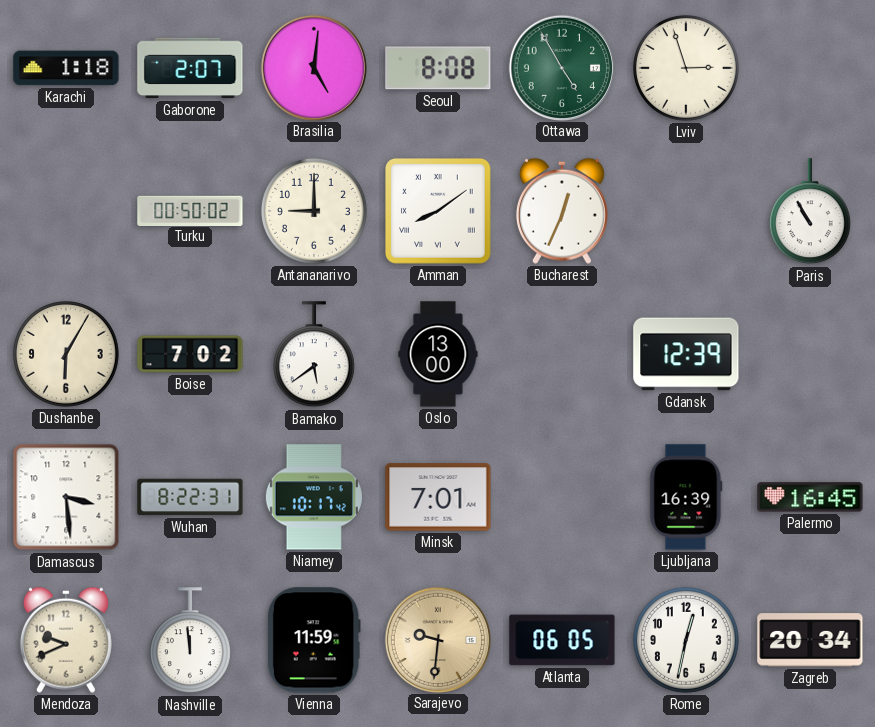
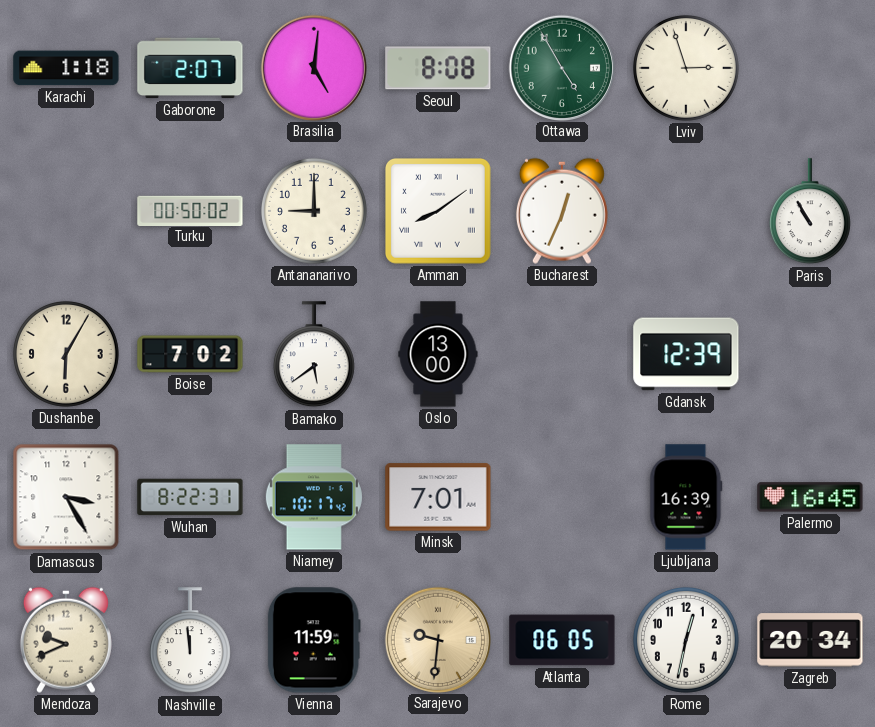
Damascus: 3:29 -> 3:25
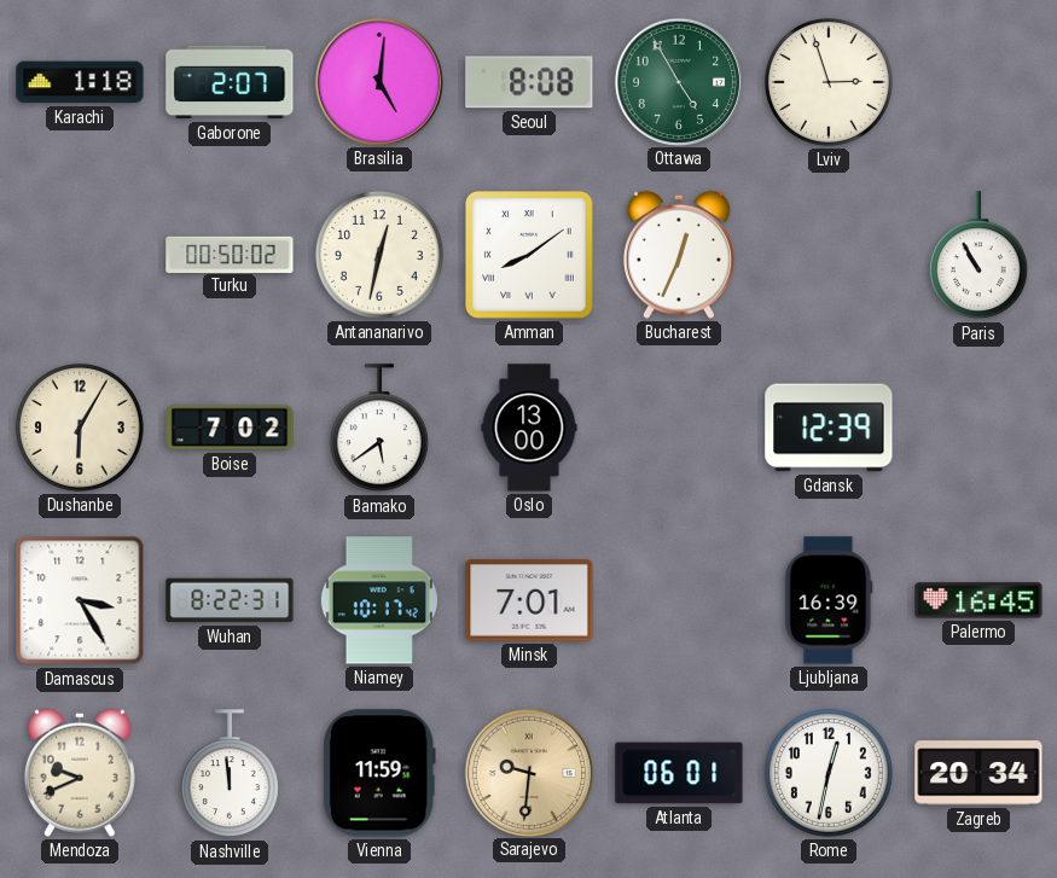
Antananarivo: 9:00 -> 12:32
Atlanta: 06:05 -> 06:01
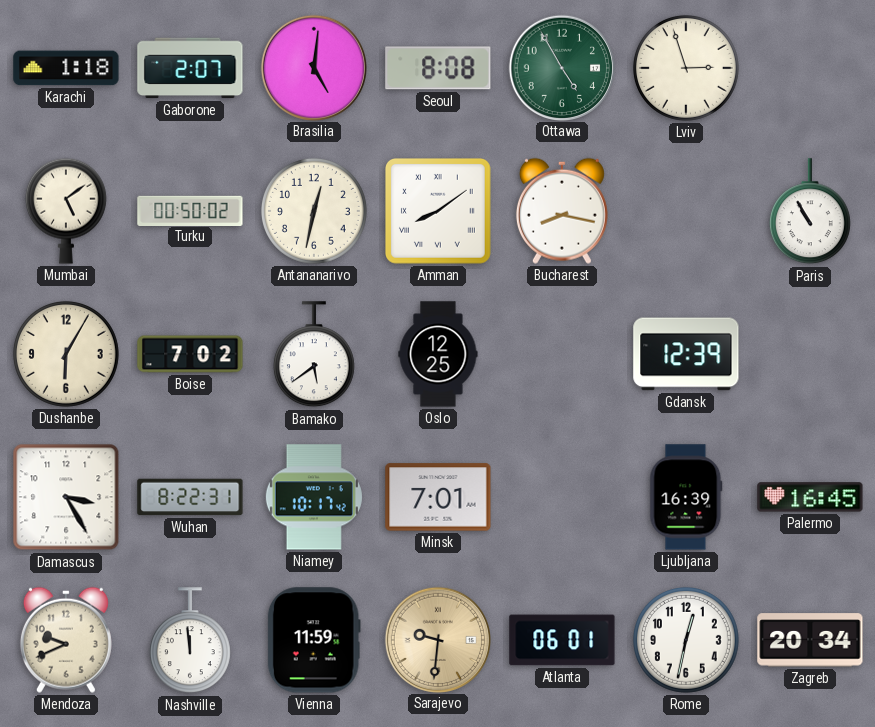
Mumbai: none -> 5:09
Bucharest: 12:34 -> 8:17
Oslo: 13:00 -> 12:25
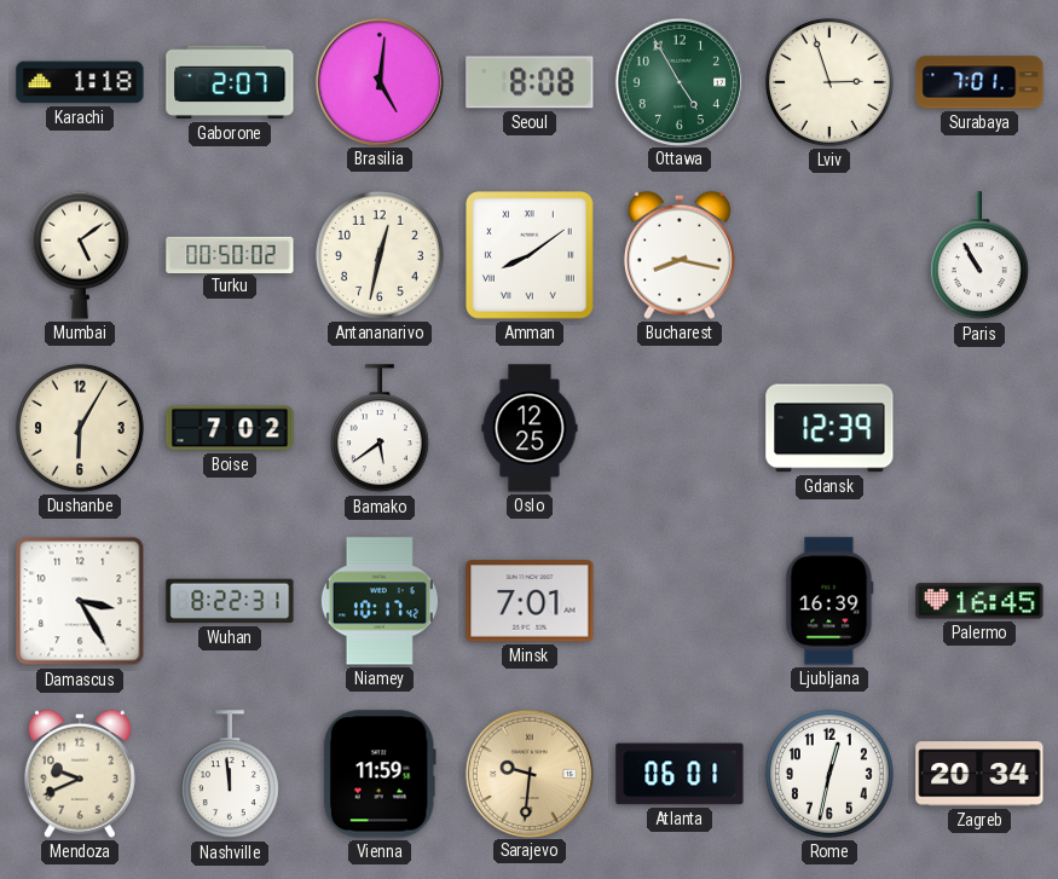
Surabaya: none -> 7:01
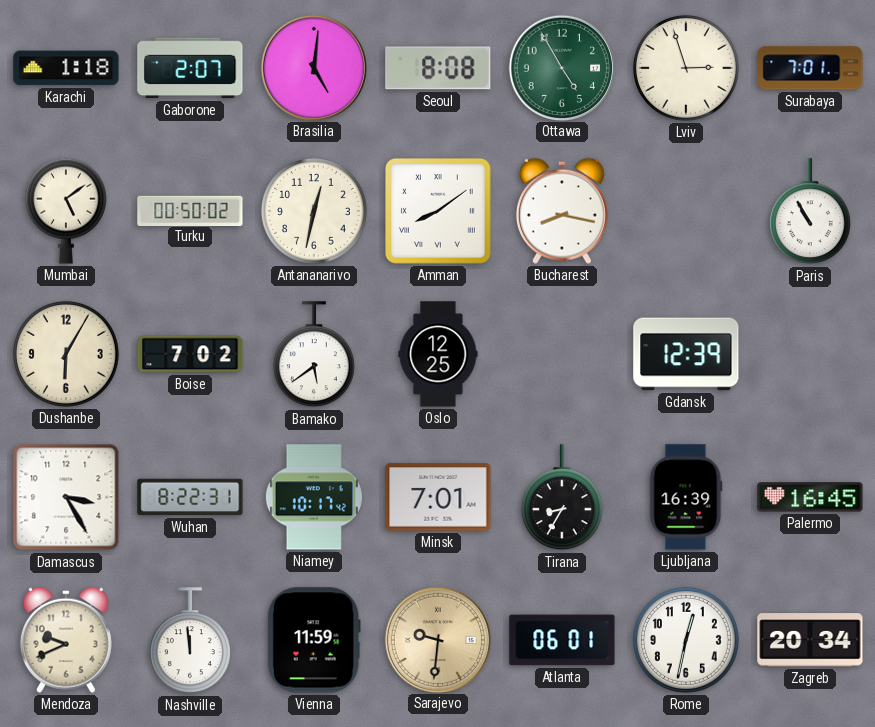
Tirana: none -> 8:35
